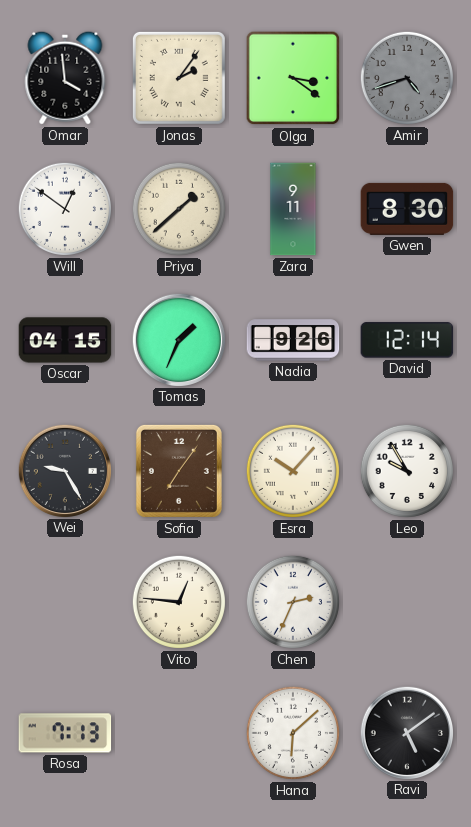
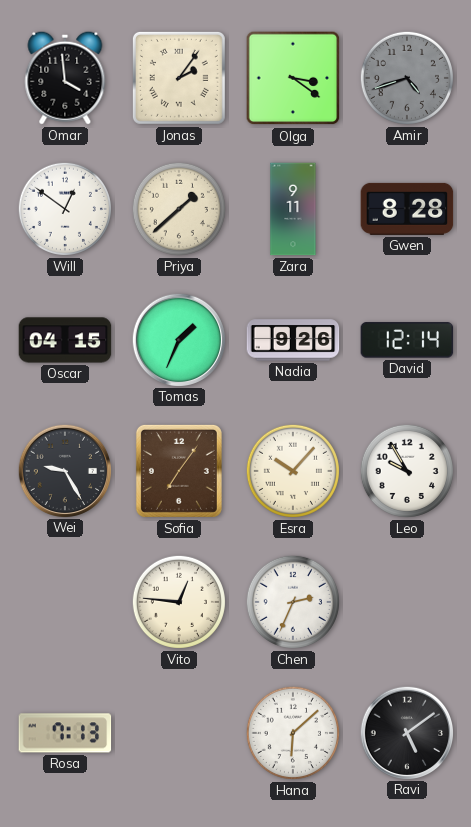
Gwen: 8:30 -> 8:28
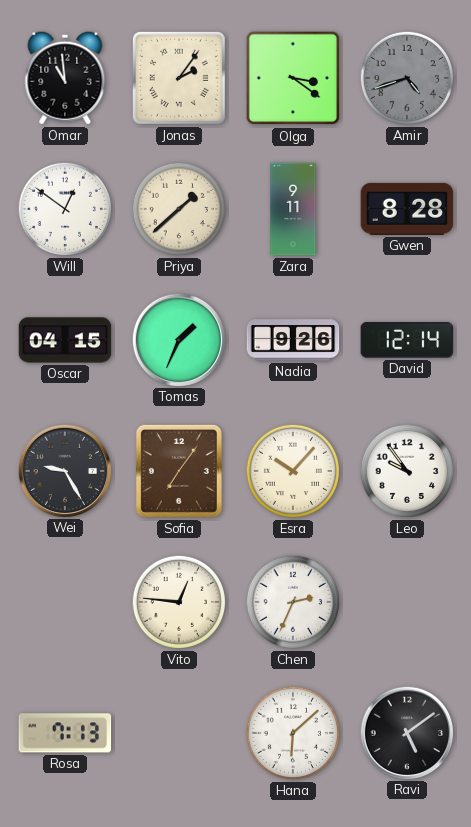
Omar: 3:59 -> 10:59
Leo: 9:55 -> 9:54
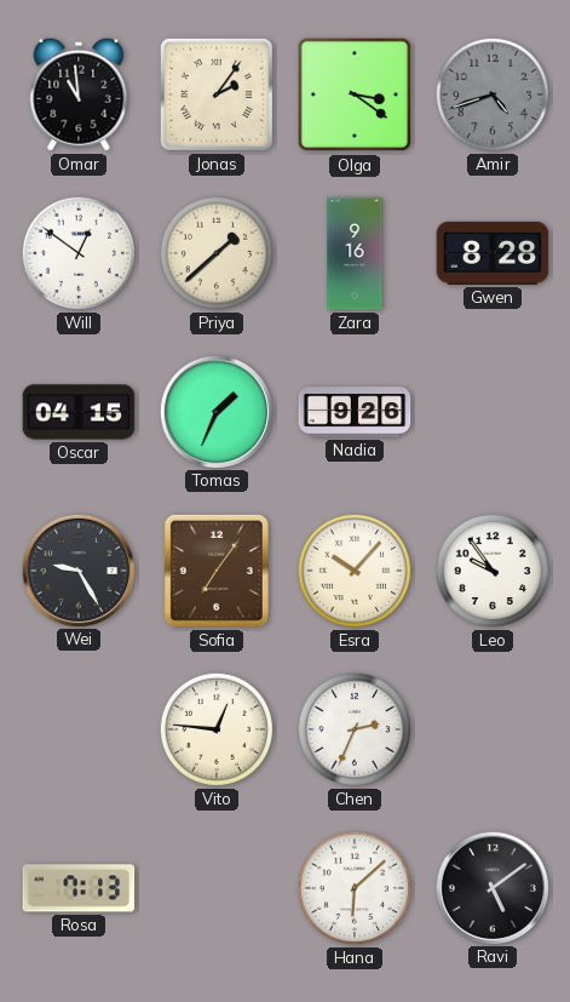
Zara: 9:11 -> 9:16
David: 12:14 -> none
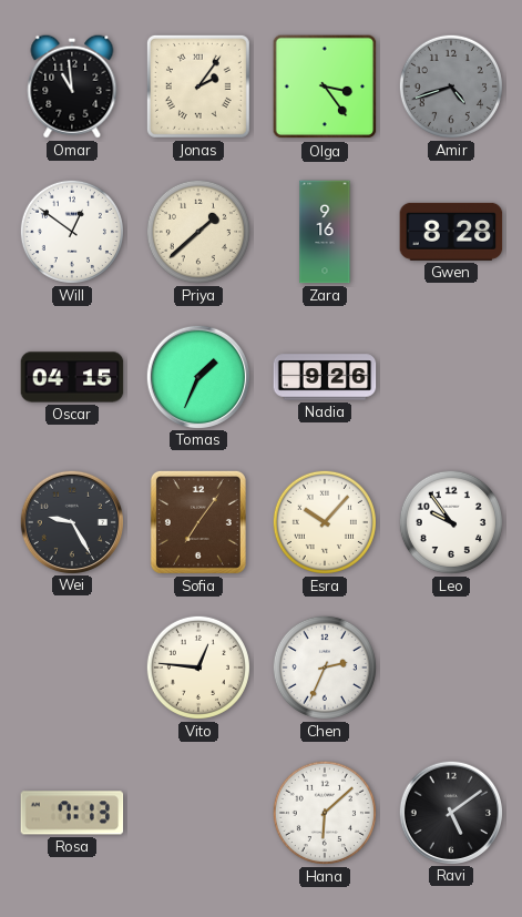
Olga: 3:21 -> 3:24
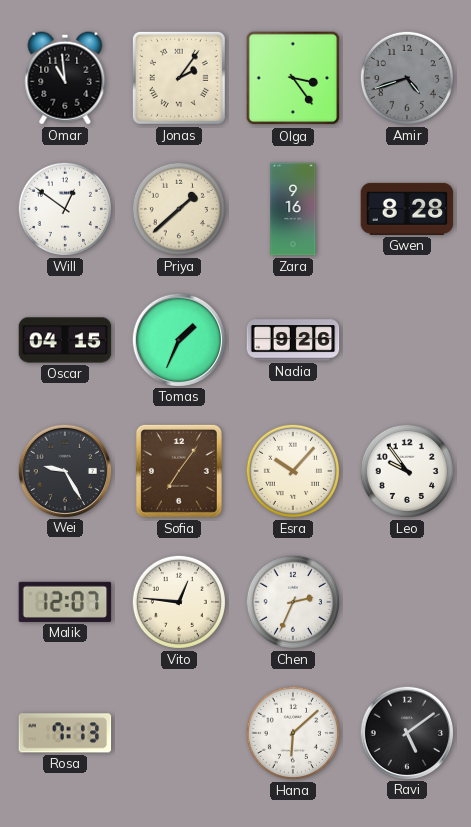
Malik: none -> 12:07
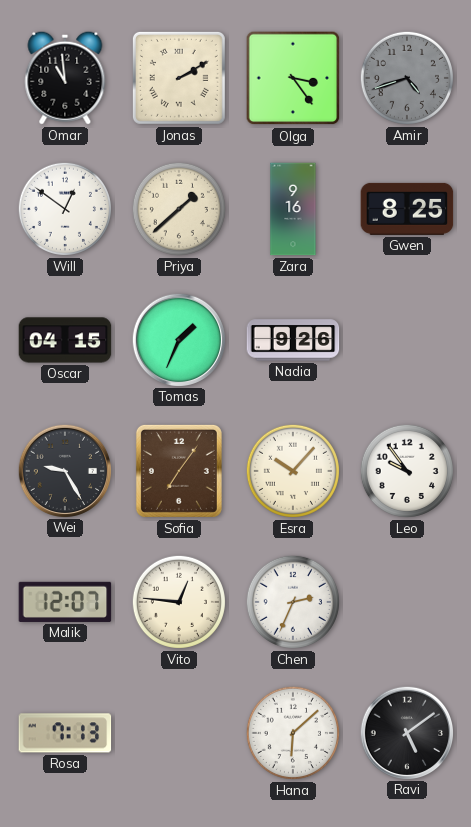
Jonas: 2:06 -> 2:10
Gwen: 8:28 -> 8:25
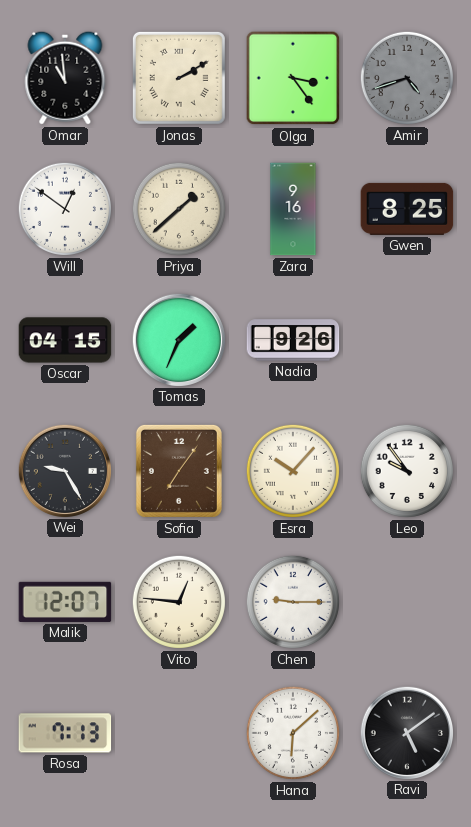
Chen: 2:34 -> 9:15
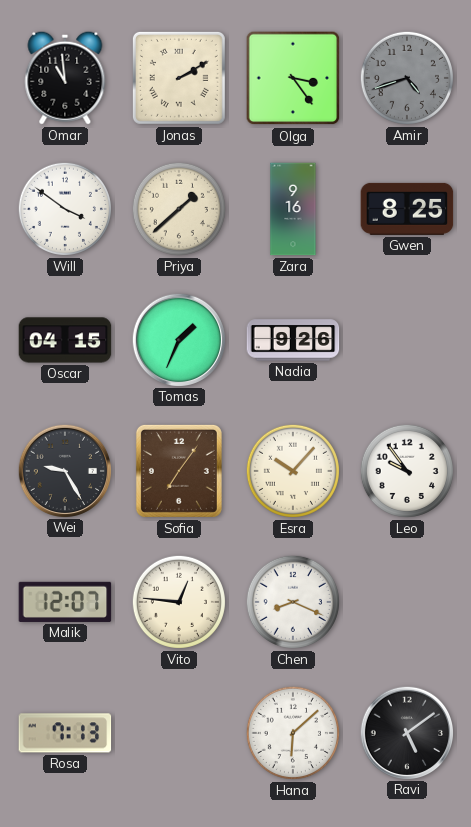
Will: 12:51 -> 3:51
Chen: 9:15 -> 8:19
